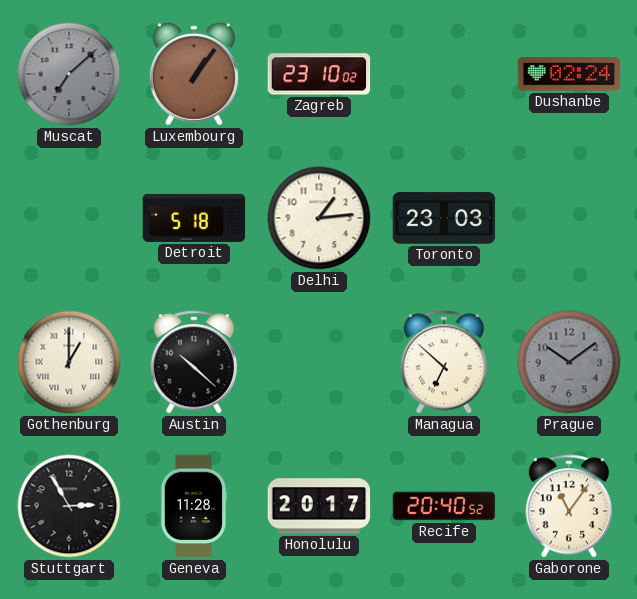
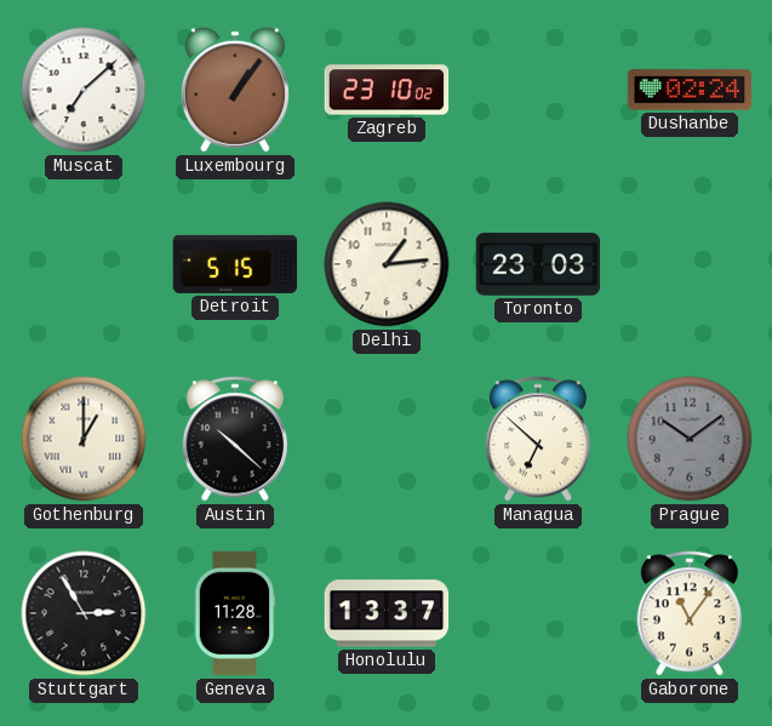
Muscat dial: grey -> white
Detroit: 5:18 -> 5:15
Honolulu: 20:17 -> 13:37
Recife: 20:40 -> none
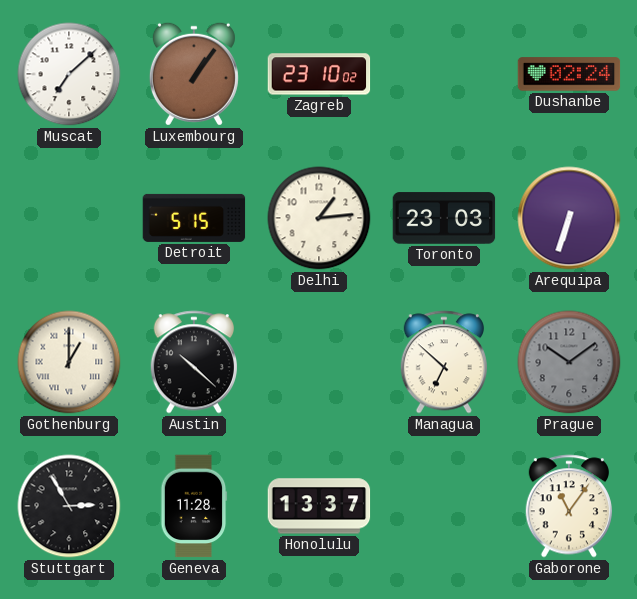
Arequipa: none -> 6:33
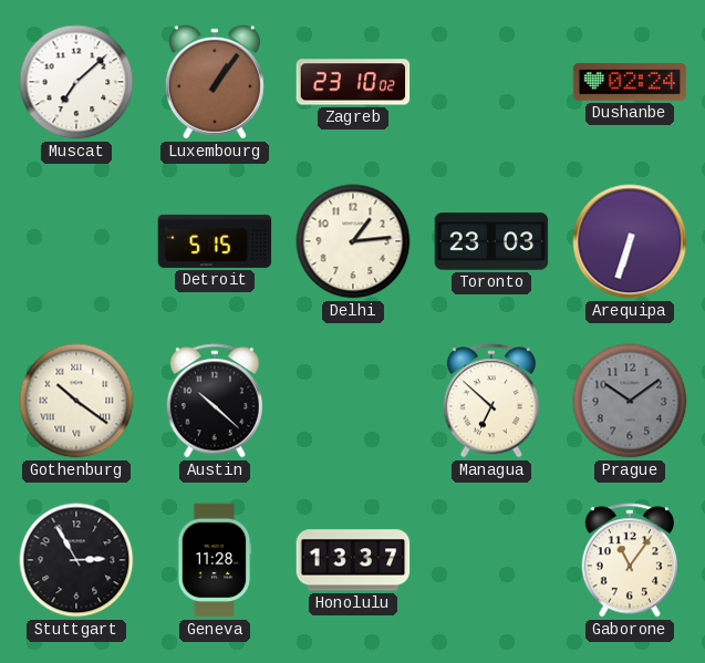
Gothenburg: 1:00 -> 10:21
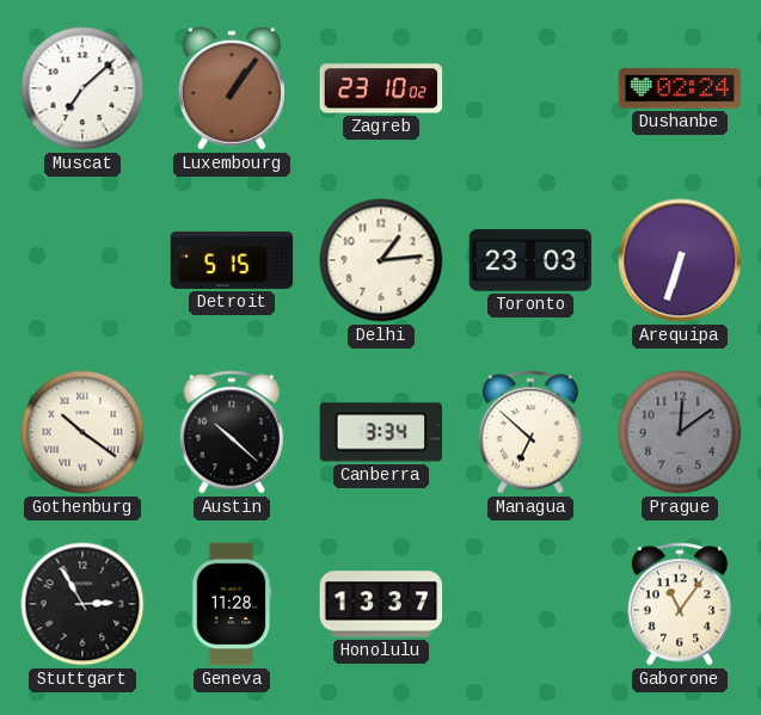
Canberra: none -> 3:34
Prague: 10:09 -> 12:09
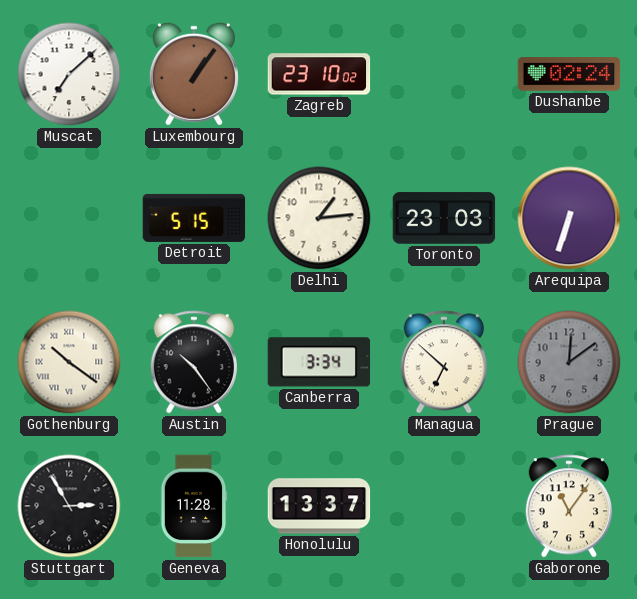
Austin: 10:22 -> 10:24
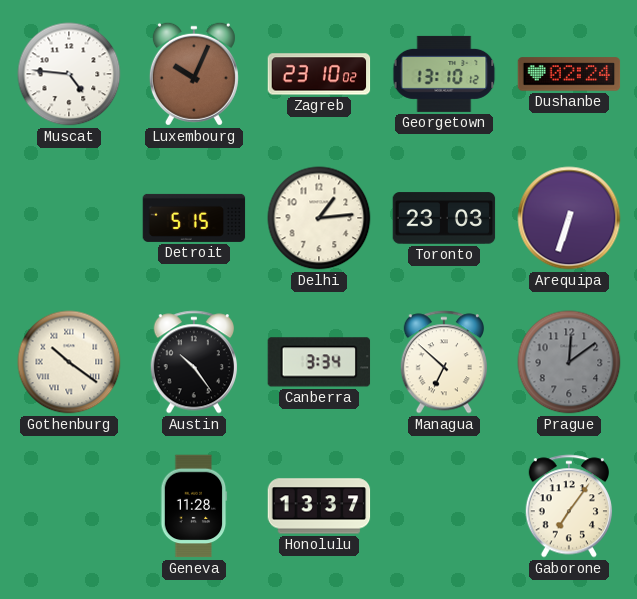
Muscat: 7:08 -> 4:46
Luxembourg: 1:06 -> 10:04
Georgetown: none -> 13:10
Stuttgart: 2:55 -> none
Gaborone: 11:06 -> 7:06
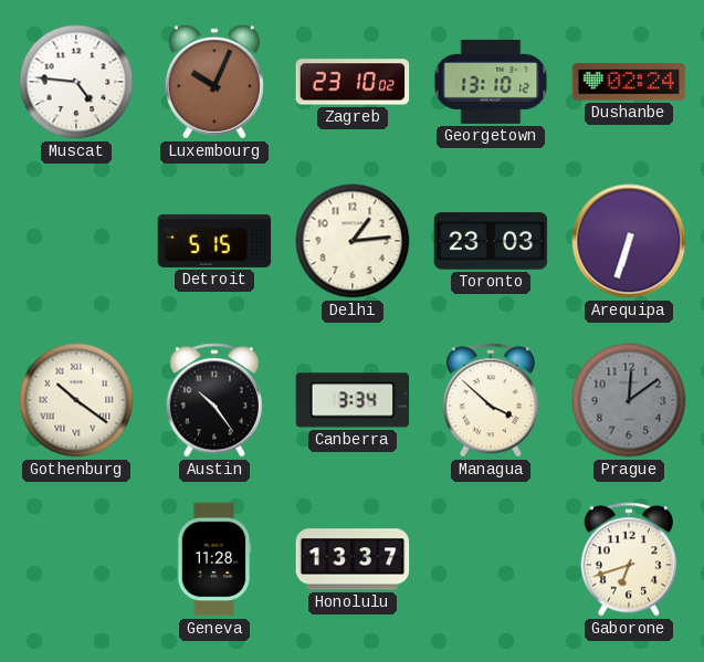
Managua: 6:52 -> 3:52
Gaborone: 7:06 -> 6:42
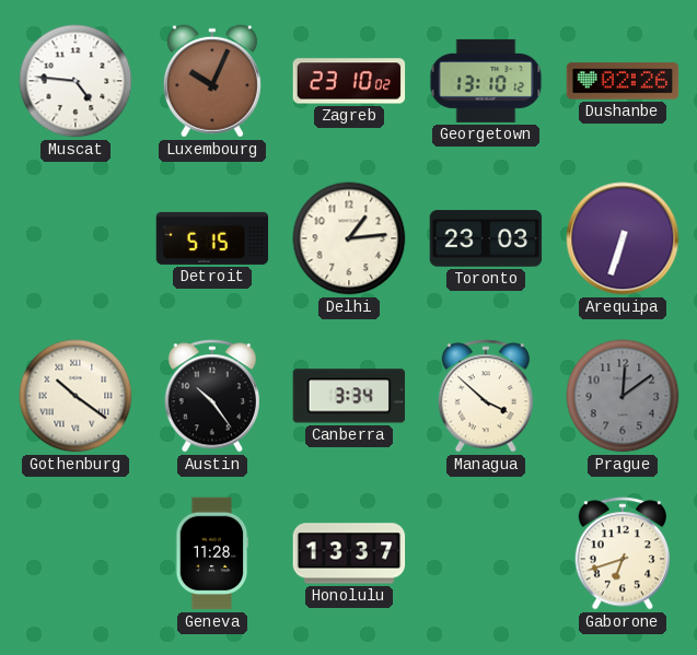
Dushanbe: 02:24 -> 02:26
